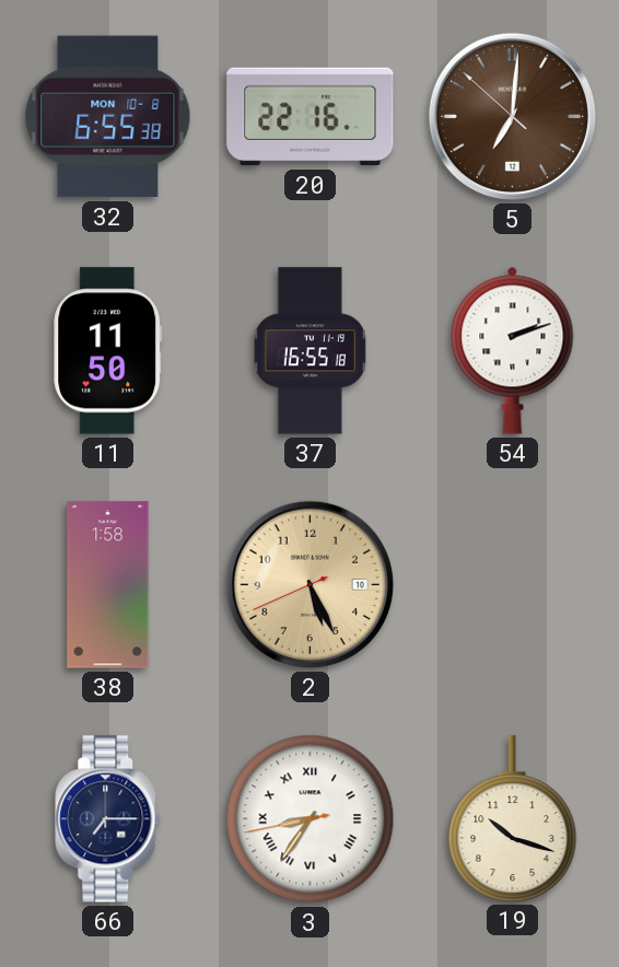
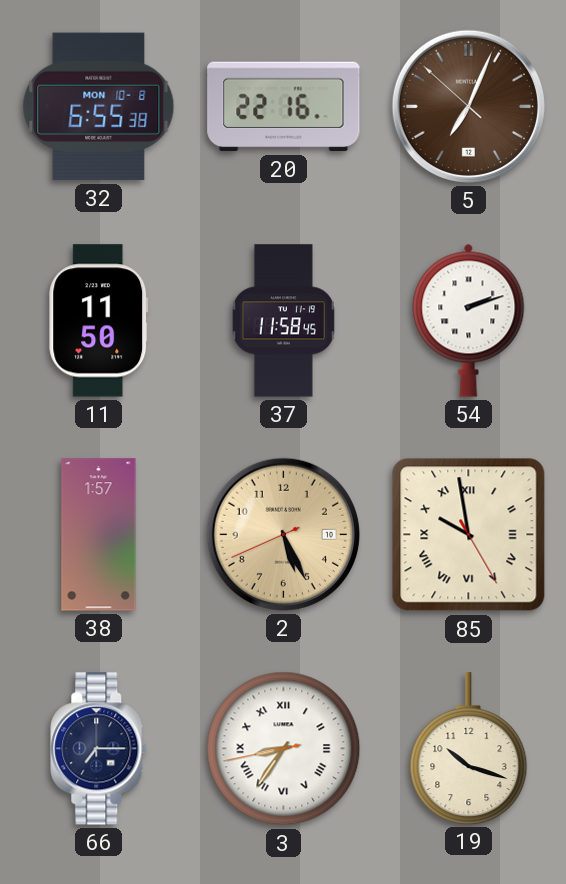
5: 7:00 -> 7:03
37: 16:55 -> 11:58
38: 1:58 -> 1:57
85: none -> 9:58
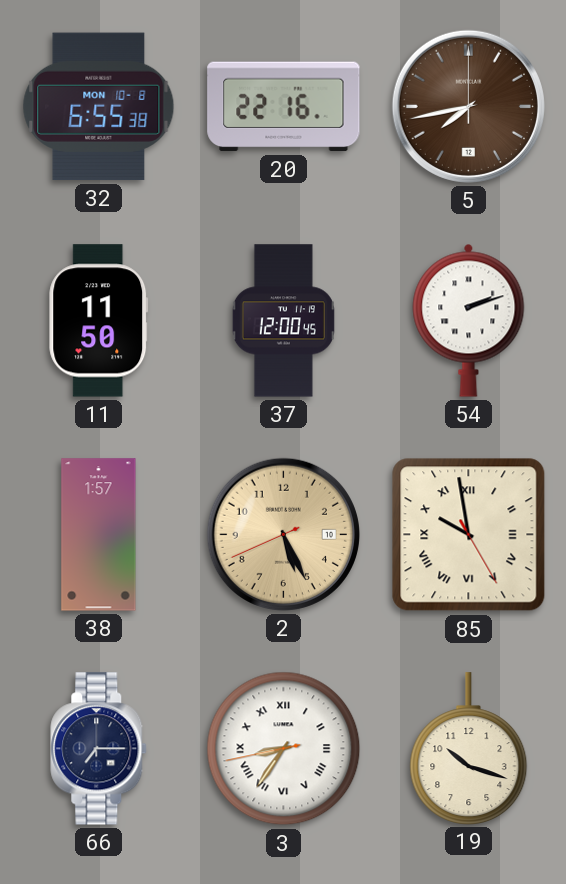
5: 7:03 -> 7:43
37: 11:58 -> 12:00
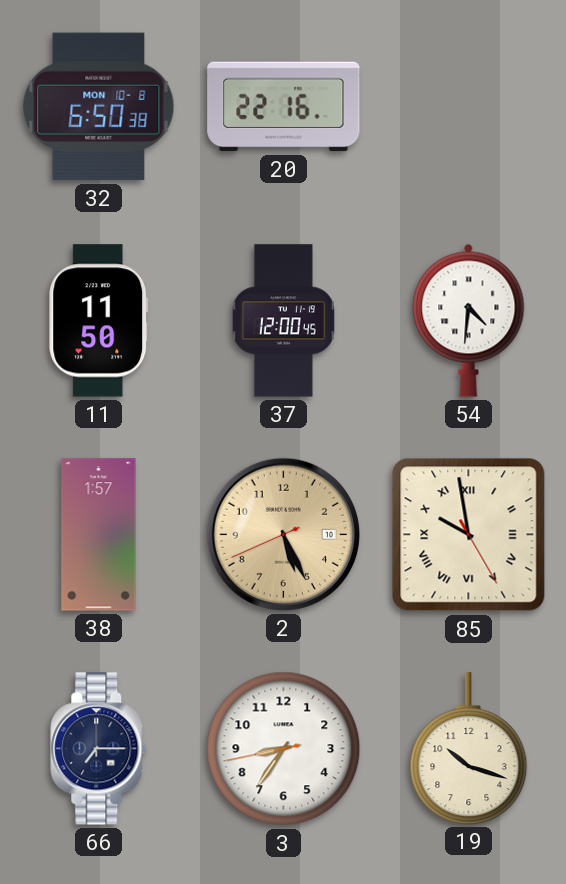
32: 6:55 -> 6:50
5: 7:43 -> none
54: 2:12 -> 4:31
3 numerals: Roman -> Arabic
